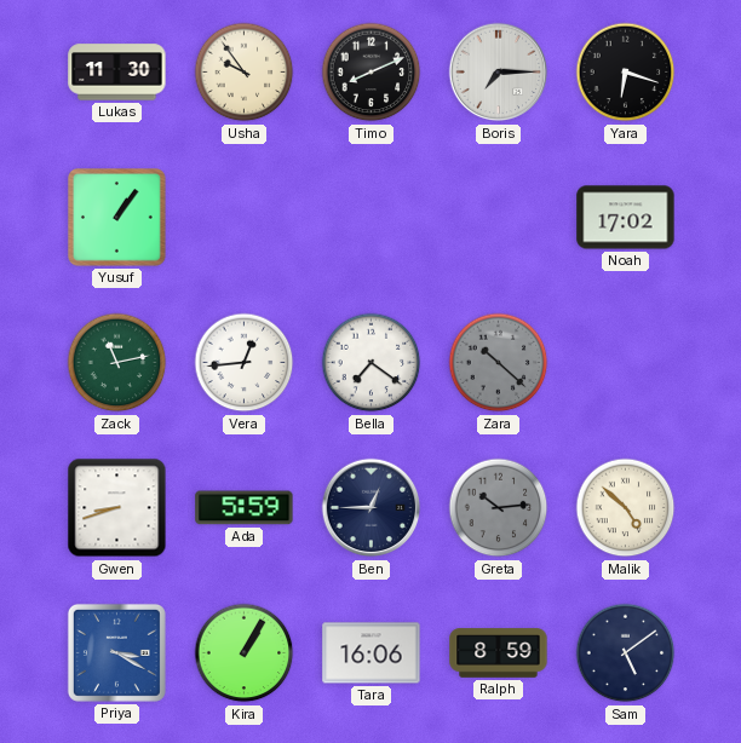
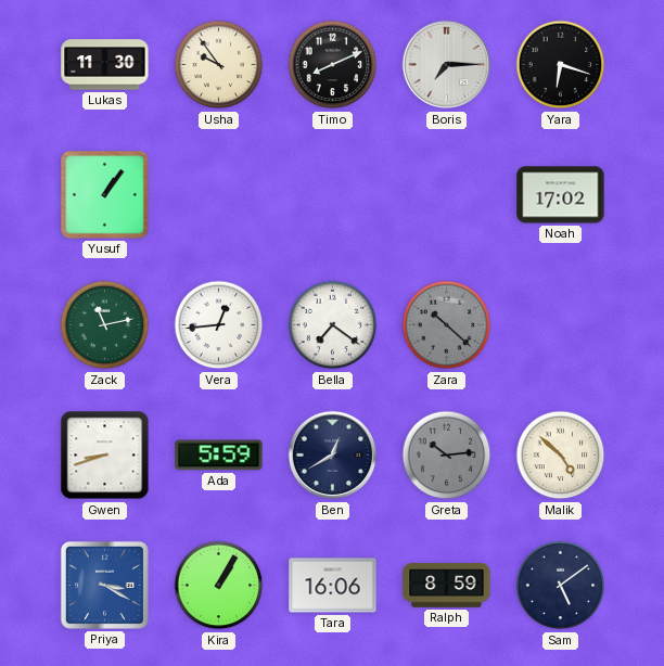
Ben: 12:45 -> 12:40
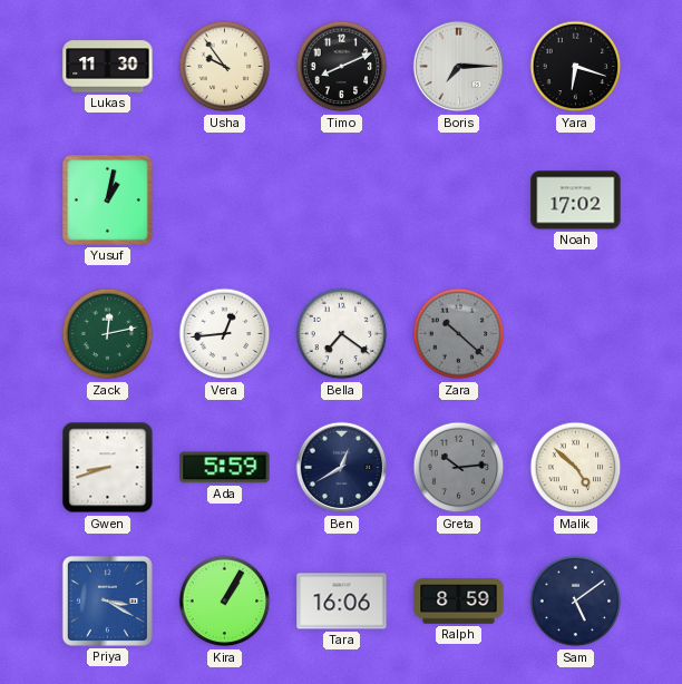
Yusuf: 1:06 -> 1:02
Zack: 11:13 -> 12:13
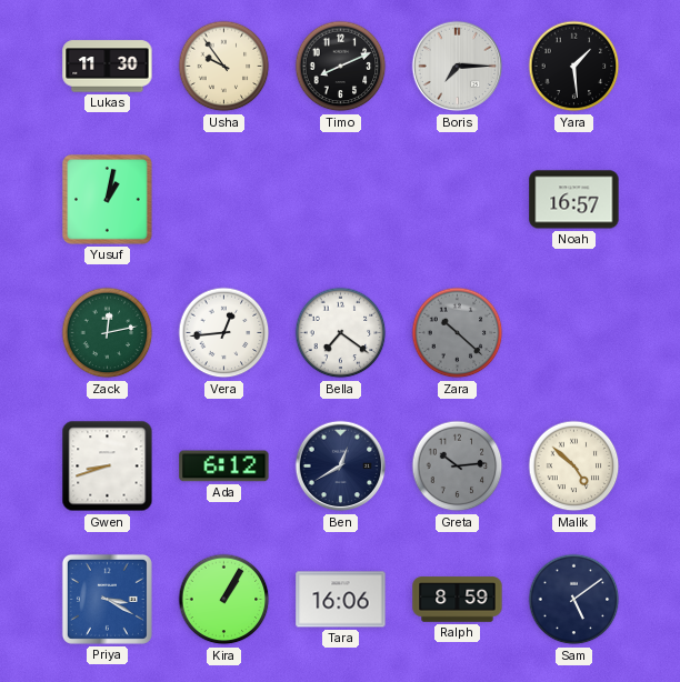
Yara: 6:18 -> 1:29
Noah: 17:02 -> 16:57
Ada: 5:59 -> 6:12
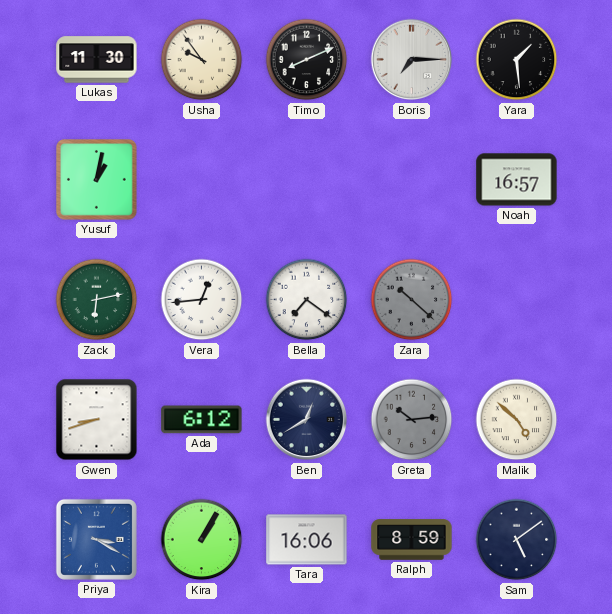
Zack: 12:13 -> 6:13
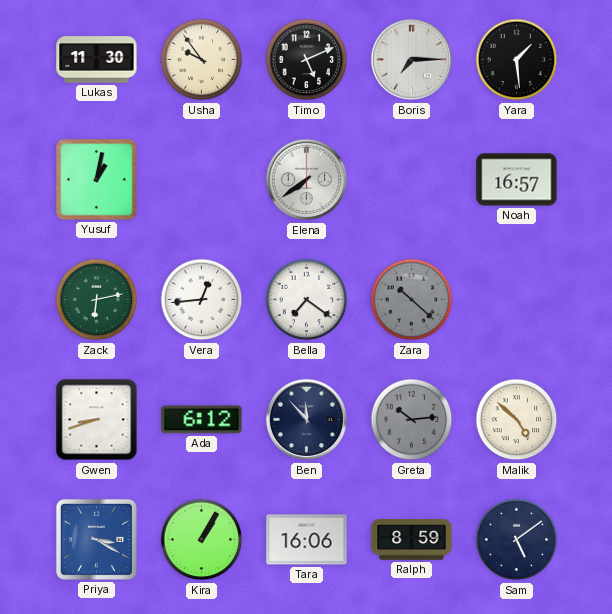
Timo: 8:11 -> 5:11
Elena: none -> 7:39
Ben: 12:40 -> 11:53
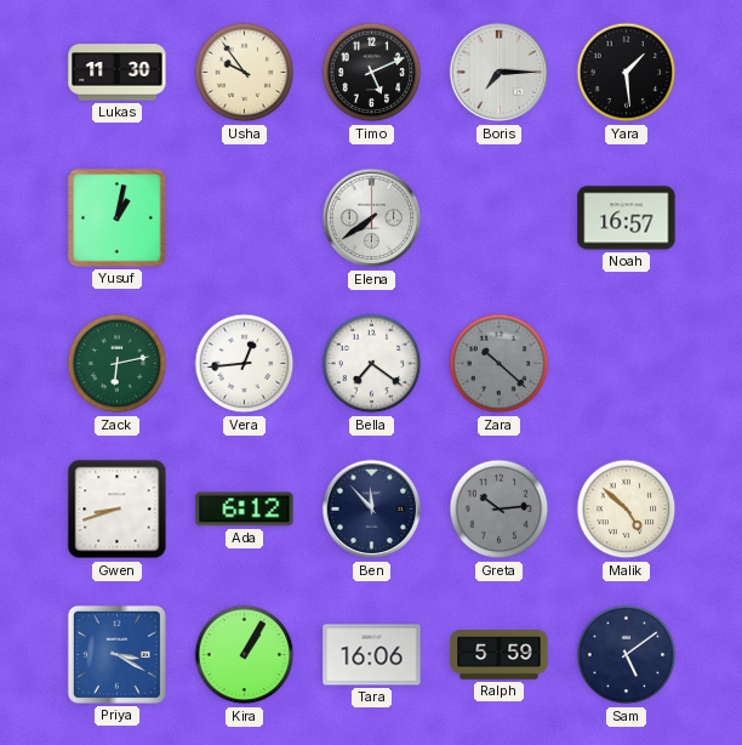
Ralph: 8:59 -> 5:59
